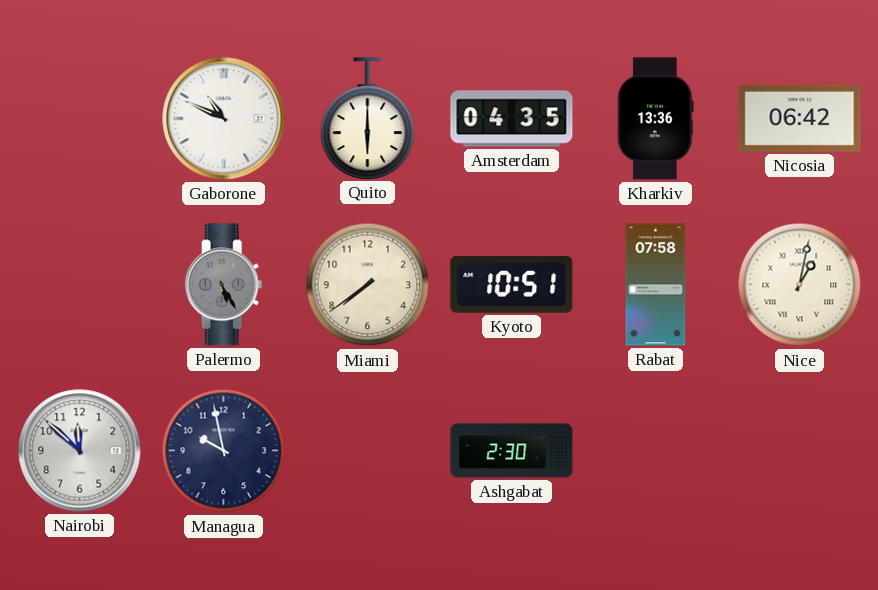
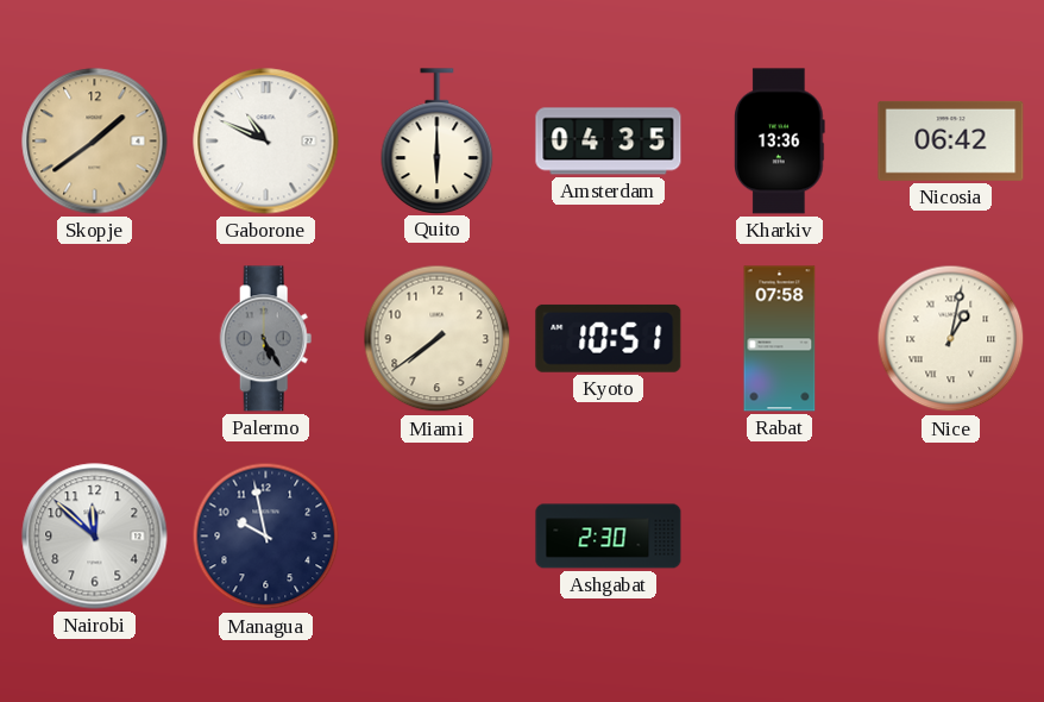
Skopje: none -> 1:39
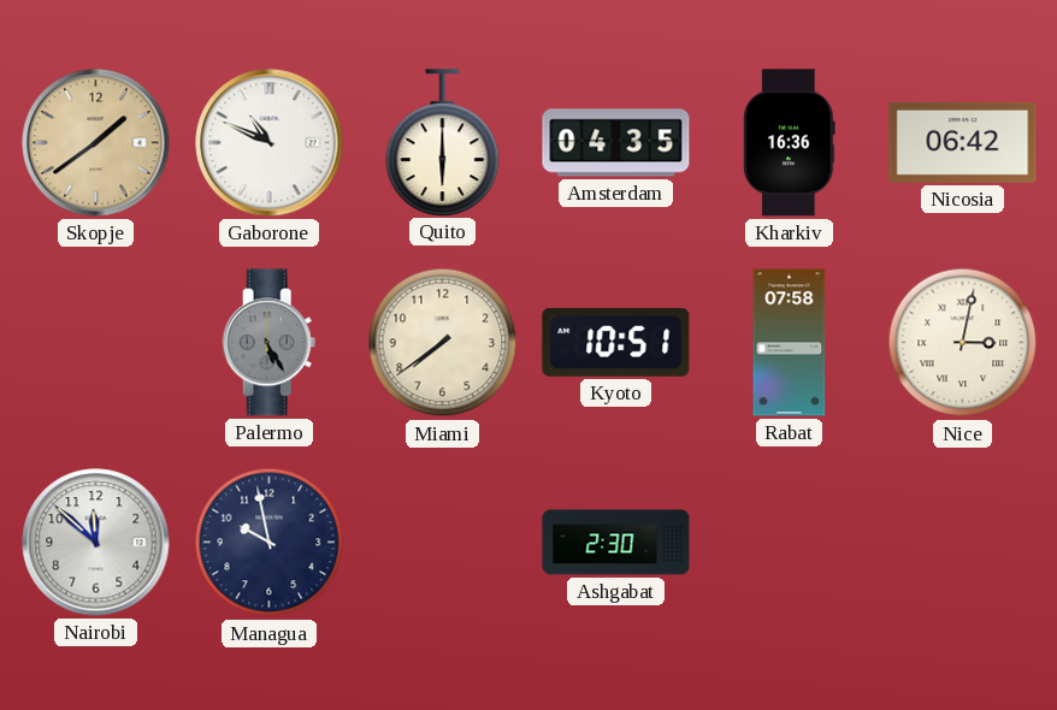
Kharkiv: 13:36 -> 16:36
Nice: 1:02 -> 3:02
